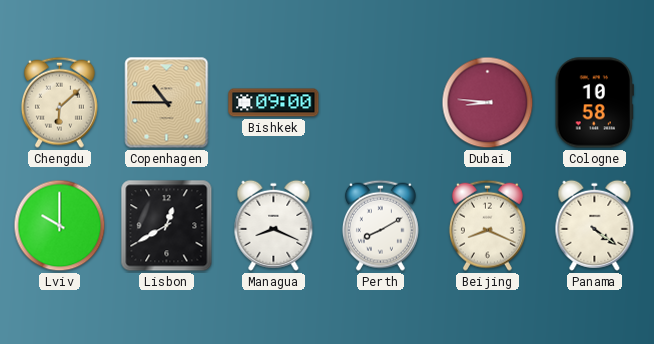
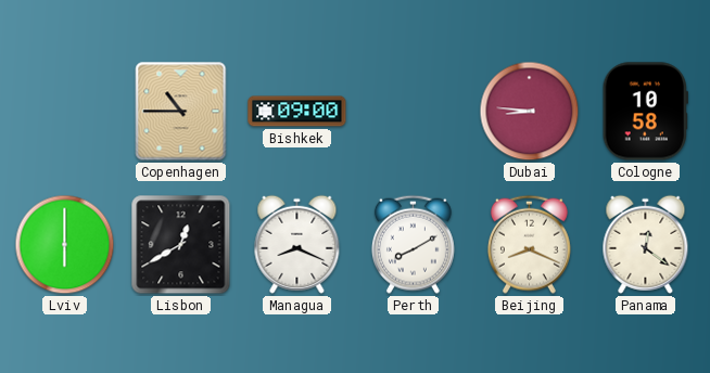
Chengdu: 6:08 -> none
Lviv: 10:00 -> 6:00
Panama: 4:21 -> 12:21
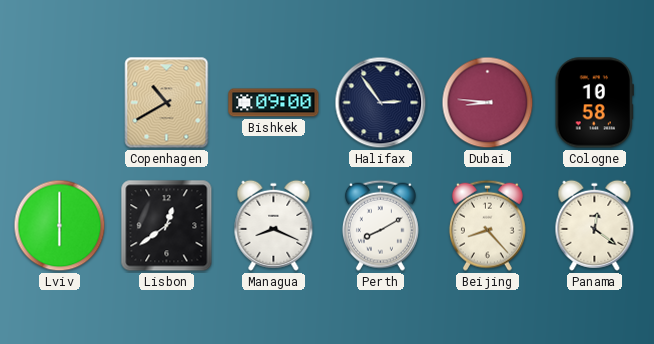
Copenhagen: 10:45 -> 10:40
Halifax: none -> 2:54
Lisbon: 12:40 -> 12:39
Beijing: 8:19 -> 8:23
